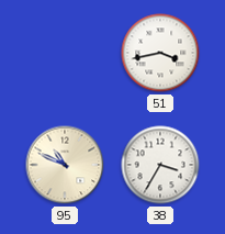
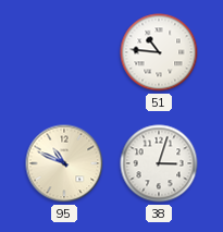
51: 3:43 -> 10:46
38: 3:35 -> 3:03
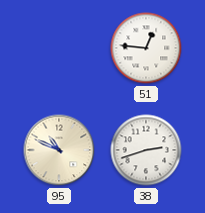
51: 10:46 -> 12:46
38: 3:03 -> 2:42
